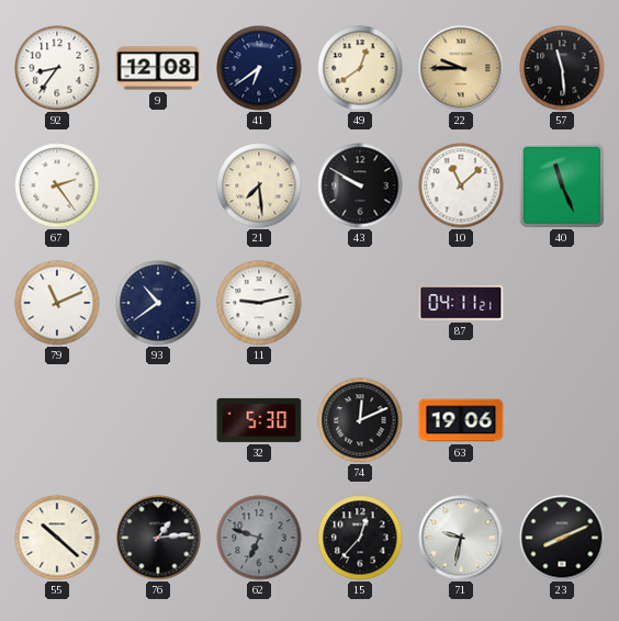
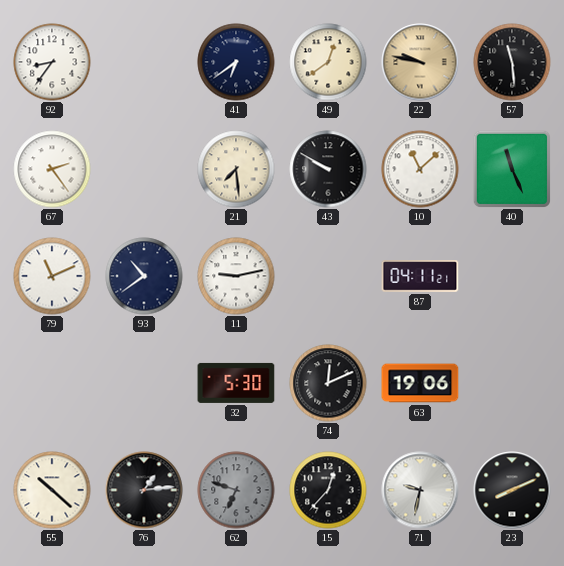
9: 12:08 -> none
22: 9:45 -> 9:47
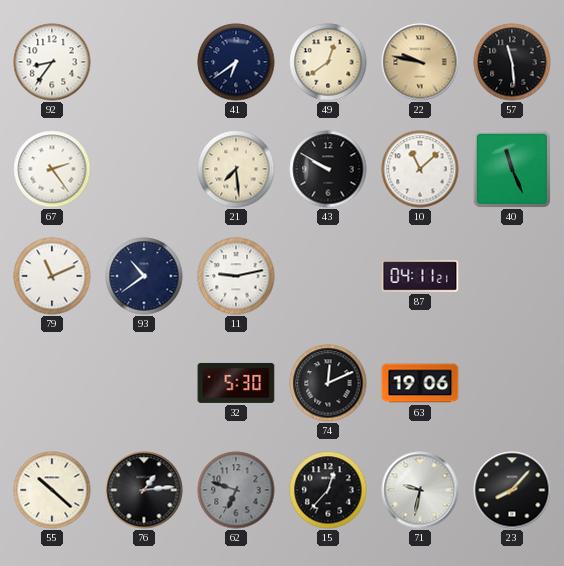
23: 8:11 -> 8:07
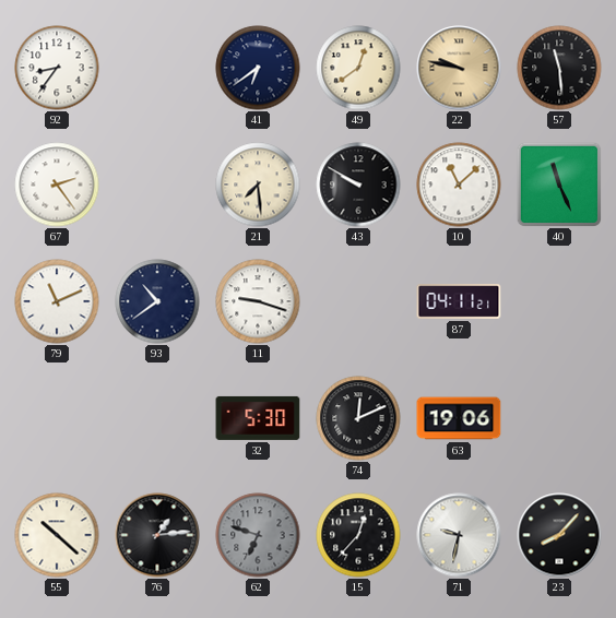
11: 9:13 -> 9:18
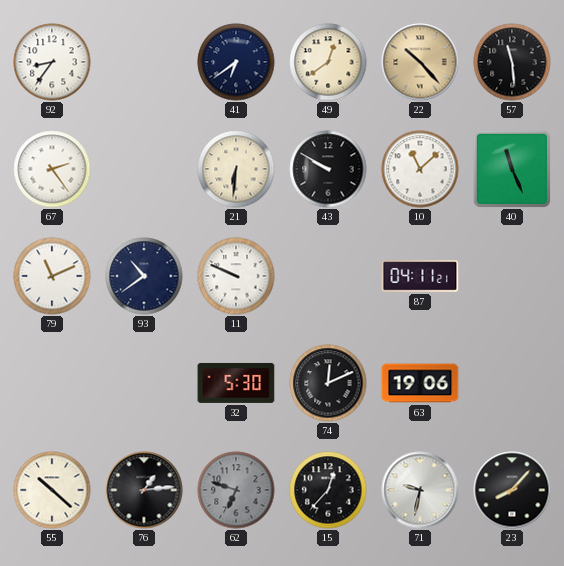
22: 9:47 -> 10:23
21: 7:29 -> 6:31
11: 9:18 -> 9:49
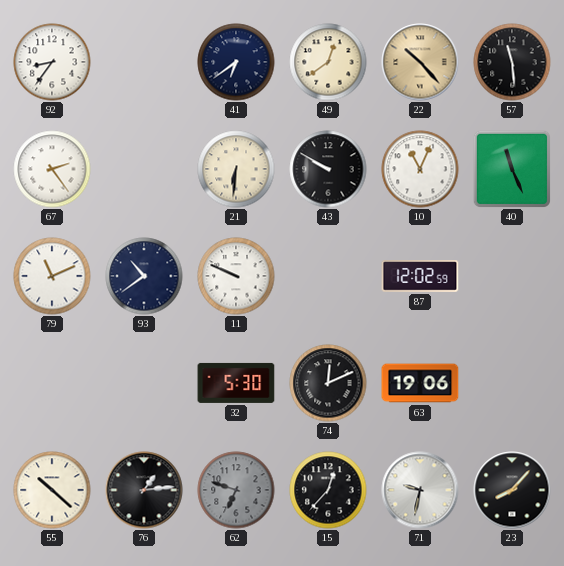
10: 11:08 -> 11:04
87: 04:11 -> 12:02
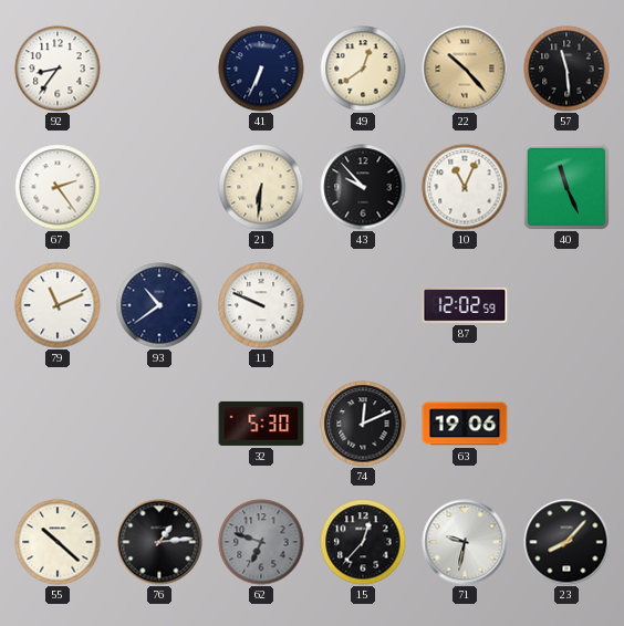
41: 6:39 -> 6:34
43: 9:50 -> 9:53
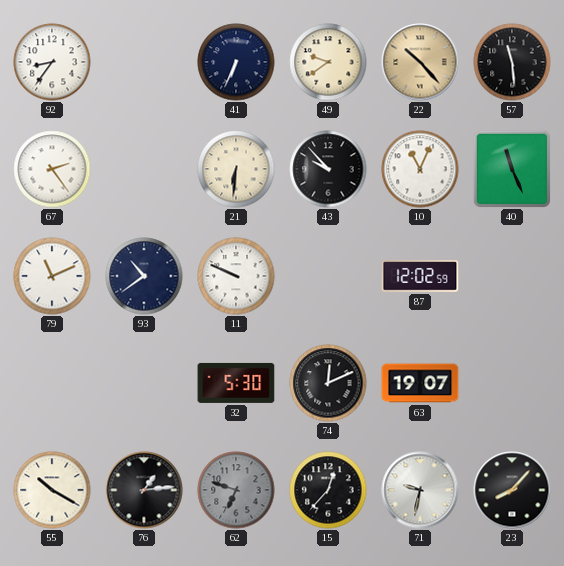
49: 12:39 -> 9:39
63: 19:06 -> 19:07
55: 10:22 -> 10:20
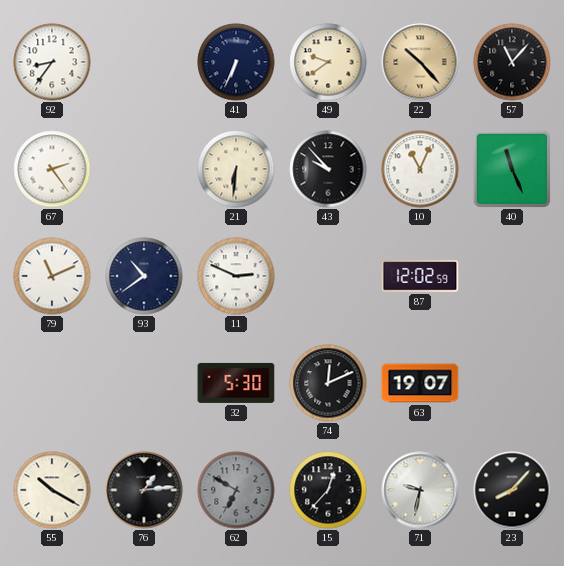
57: 11:29 -> 11:07
11: 9:49 -> 2:49
62: 6:48 -> 6:50
